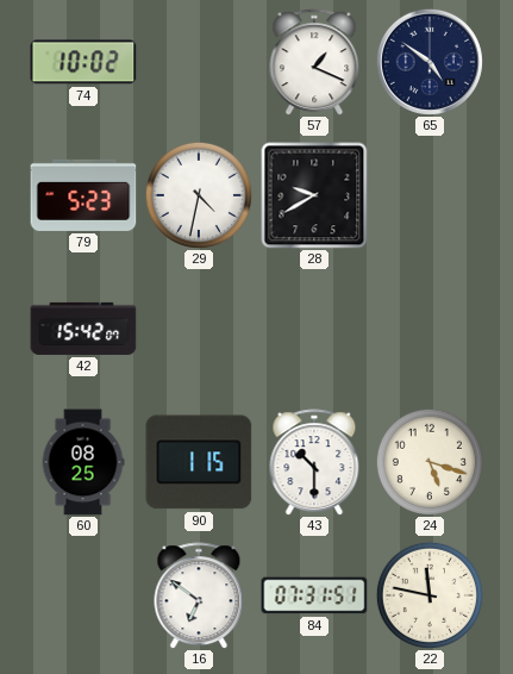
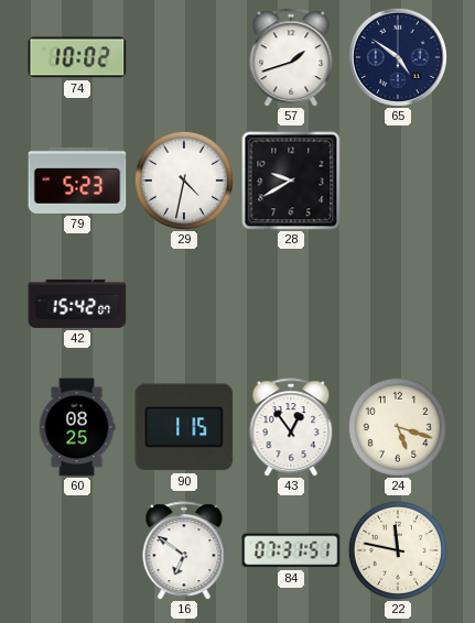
57: 1:19 -> 1:42
43: 10:30 -> 12:54
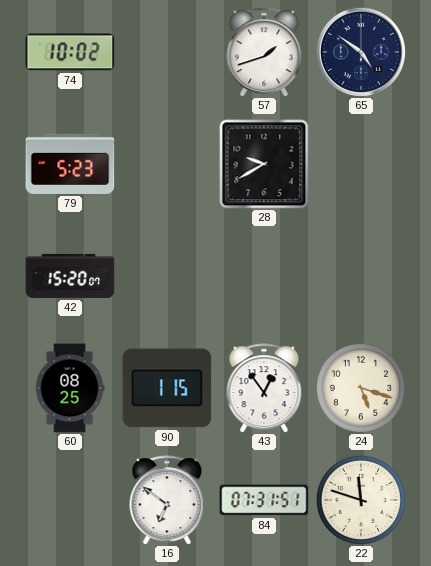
29: 4:32 -> none
42: 15:42 -> 15:20
22: 11:47 -> 11:48
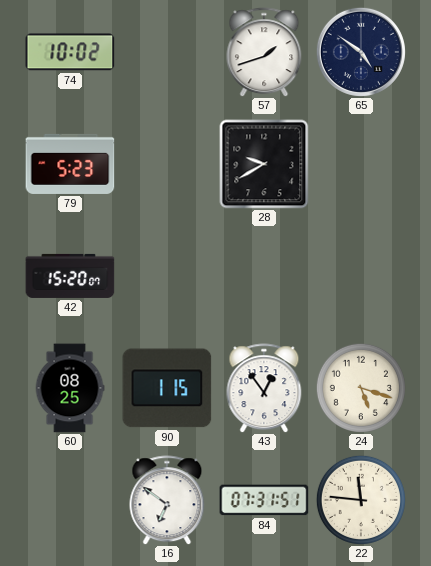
22: 11:48 -> 11:46
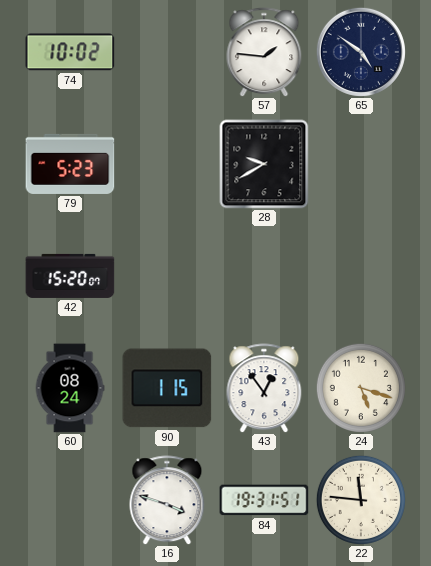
57: 1:42 -> 1:46
60: 08:25 -> 08:24
16: 6:51 -> 3:48
84: 07:31 -> 19:31
